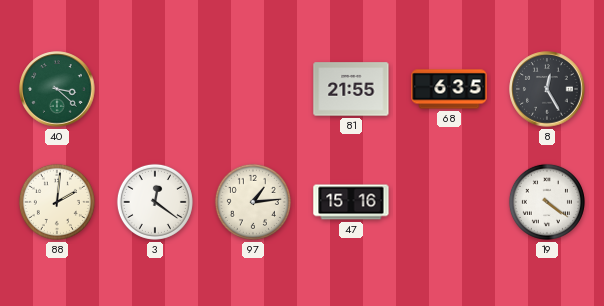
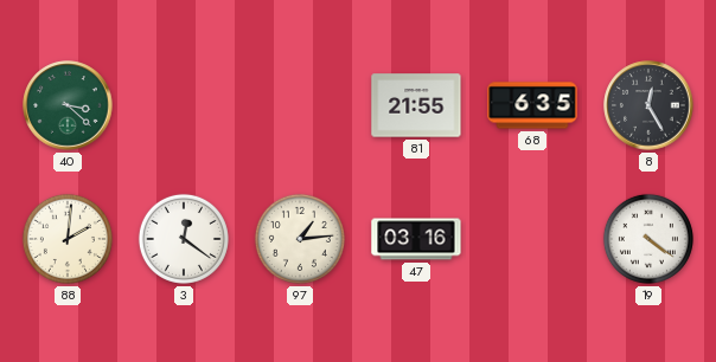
47: 15:16 -> 03:16
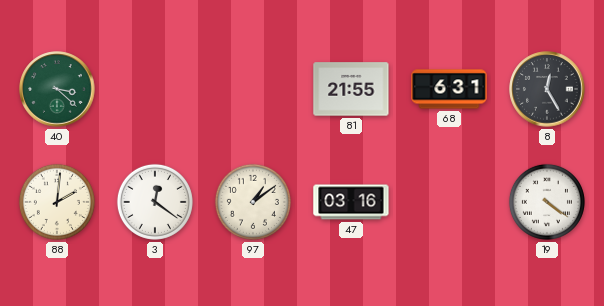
68: 6:35 -> 6:31
97: 1:14 -> 1:09
